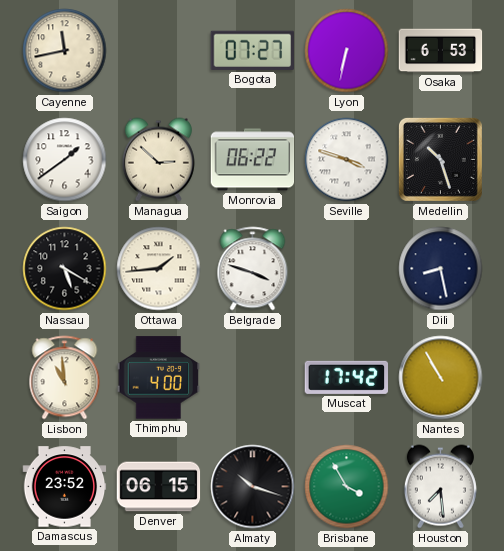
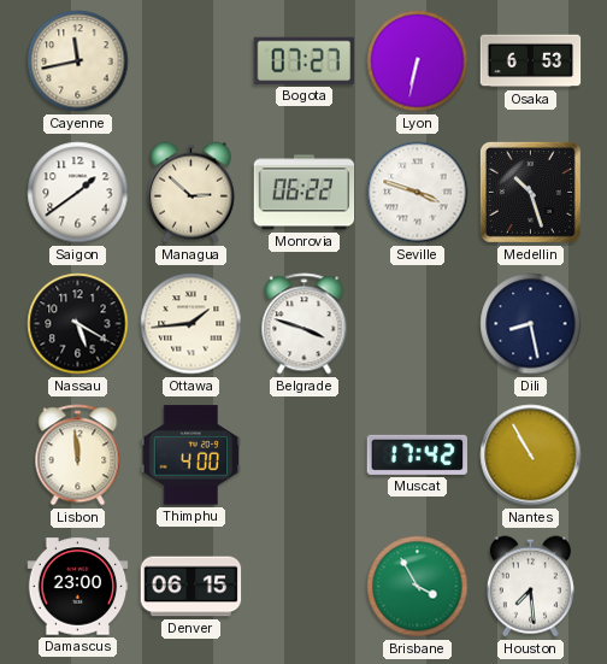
Lisbon: 10:59 -> 11:59
Damascus: 23:52 -> 23:00
Almaty: 10:18 -> none
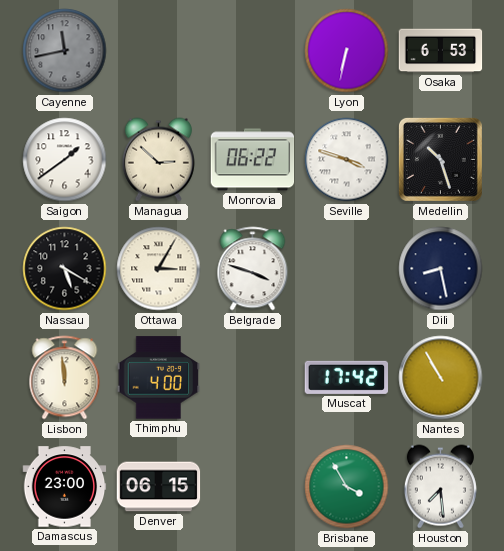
Cayenne dial: cream -> grey
Bogota: 07:27 -> none
Ottawa: 1:44 -> 3:05
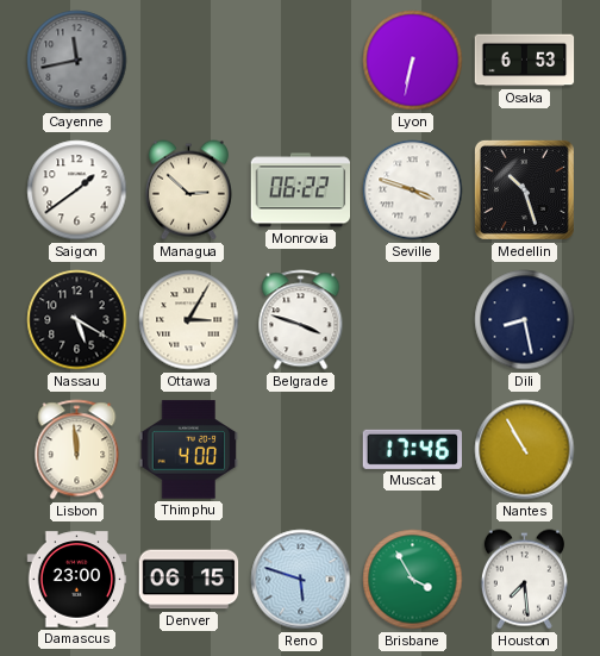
Muscat: 17:42 -> 17:46
Reno: none -> 5:48
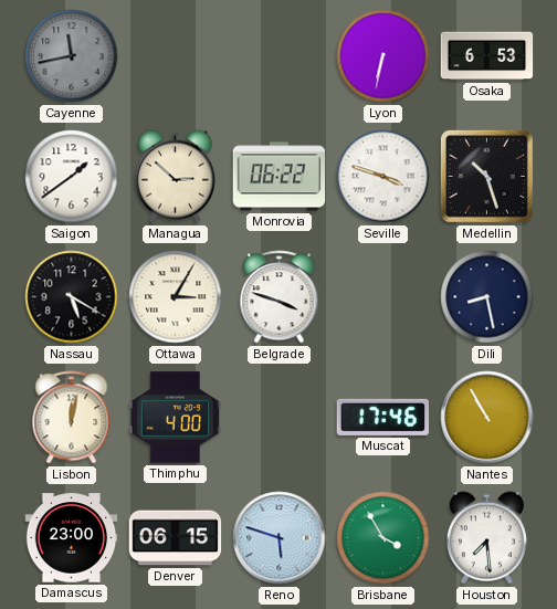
Lisbon: 11:59 -> 12:02
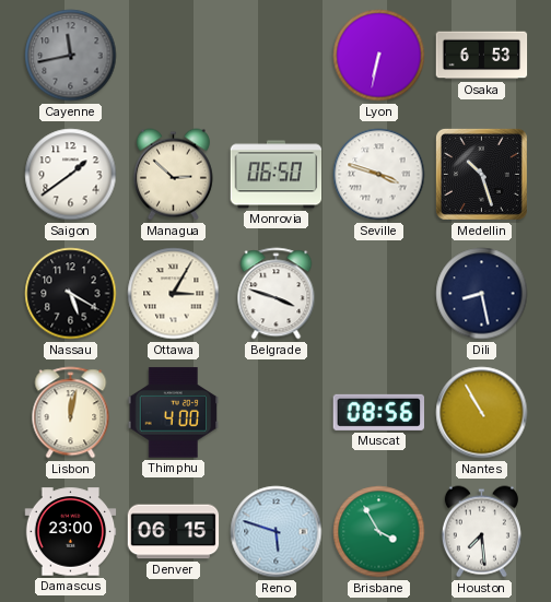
Monrovia: 06:22 -> 06:50
Muscat: 17:46 -> 08:56
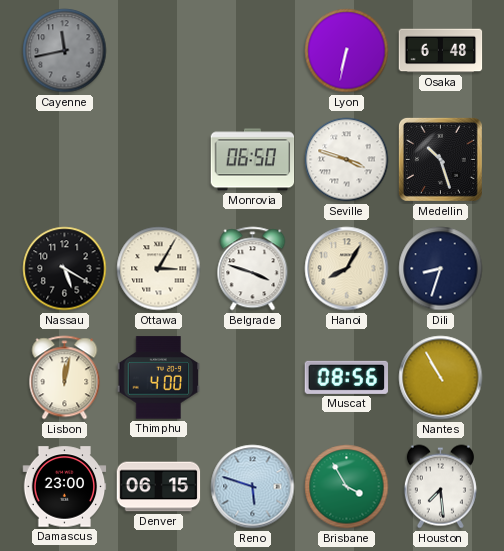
Osaka: 6:53 -> 6:48
Saigon: 1:39 -> none
Managua: 2:52 -> none
Hanoi: none -> 8:05
Dili: 8:28 -> 8:33
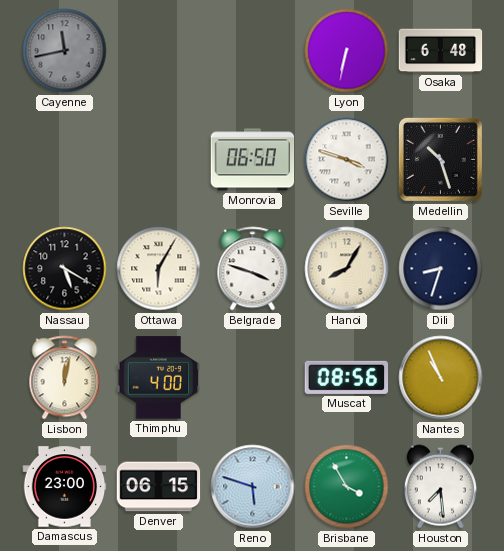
Ottawa: 3:05 -> 6:05
Nantes: 10:55 -> 10:56
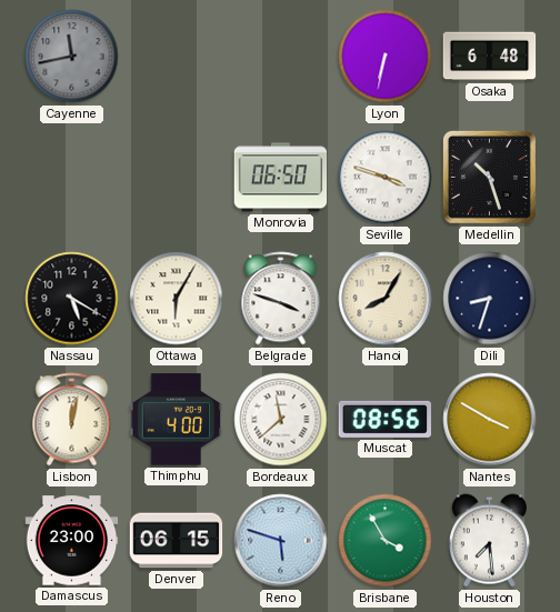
Bordeaux: none -> 11:38
Nantes: 10:56 -> 3:50
